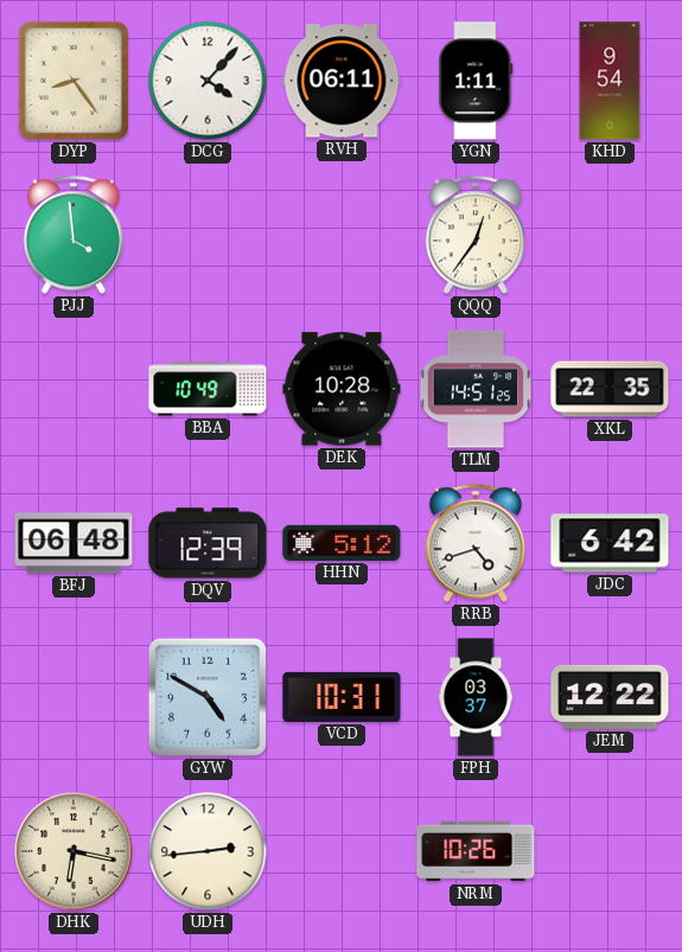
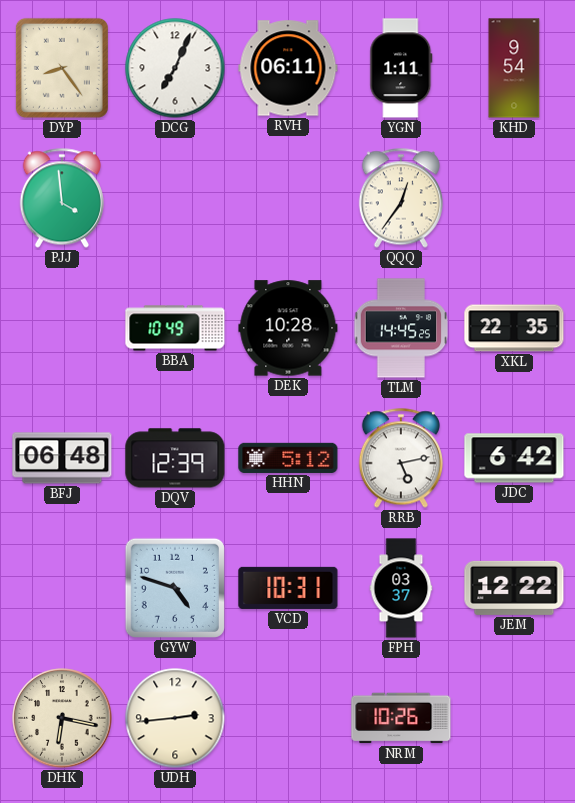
DCG: 4:07 -> 7:04
TLM: 14:51 -> 14:45
RRB: 4:42 -> 5:13
GYW: 4:50 -> 4:48
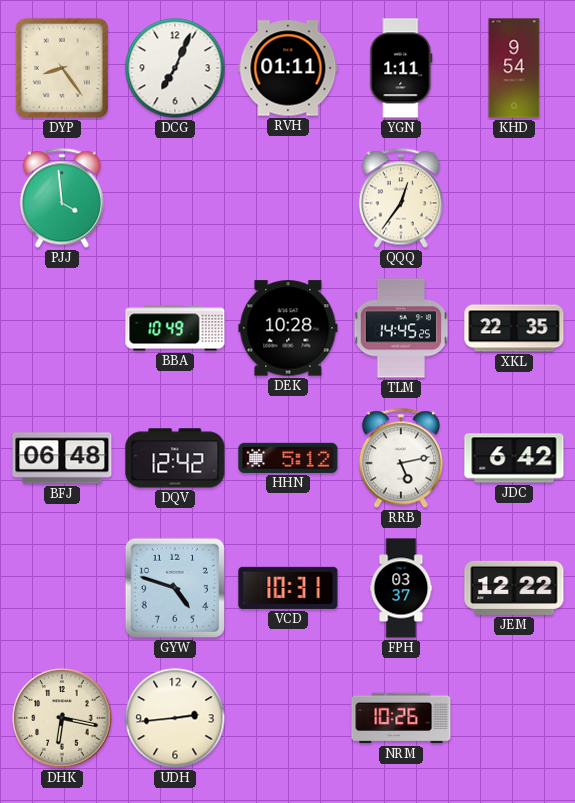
RVH: 06:11 -> 01:11
DQV: 12:39 -> 12:42
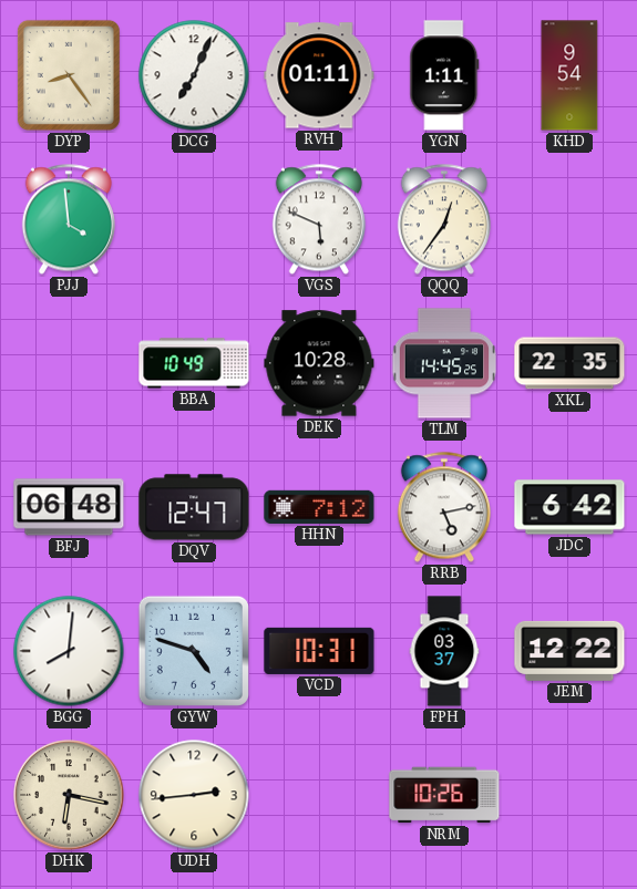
VGS: none -> 5:49
DQV: 12:42 -> 12:47
HHN: 5:12 -> 7:12
BGG: none -> 8:01
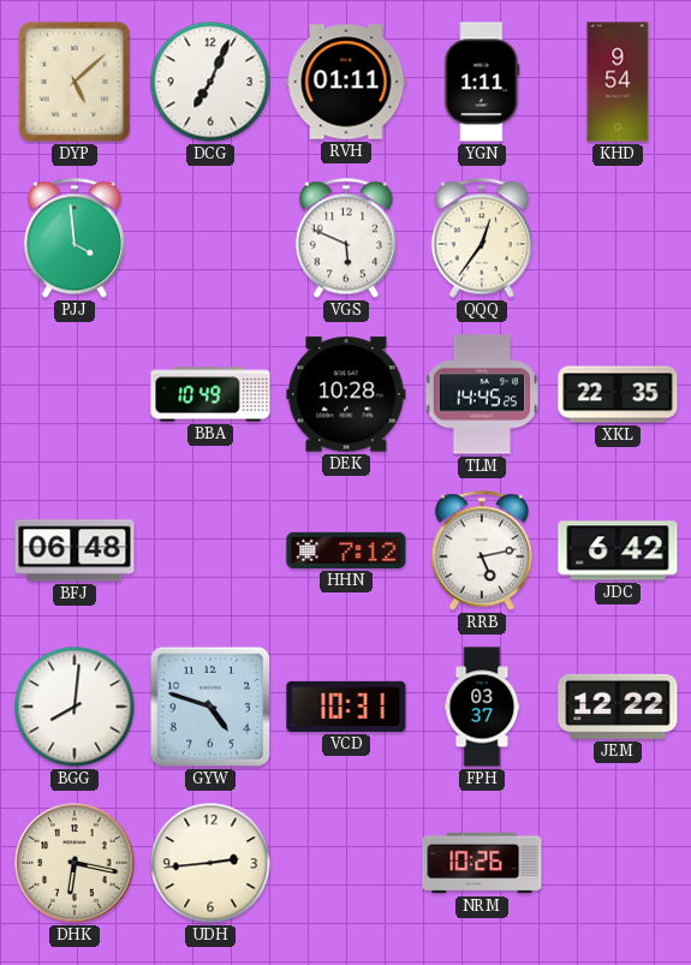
DYP: 8:24 -> 5:08
DQV: 12:47 -> none
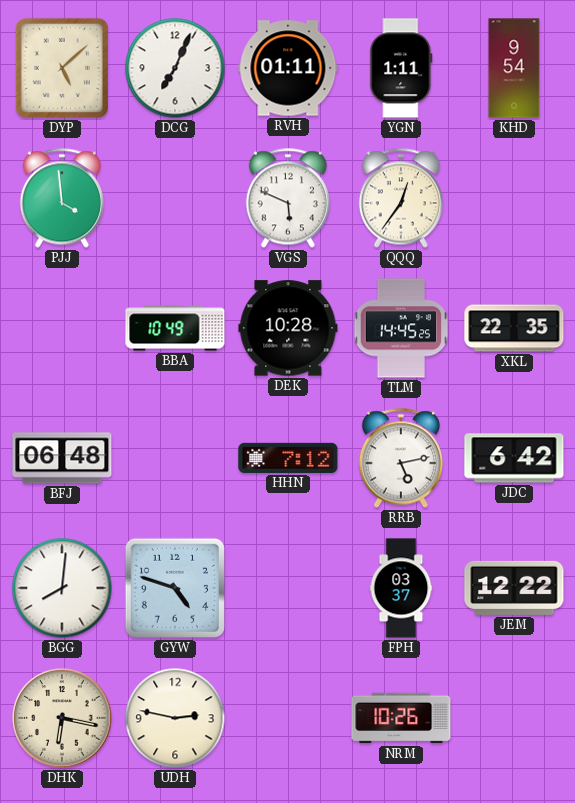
VCD: 10:31 -> none
UDH: 2:44 -> 2:47
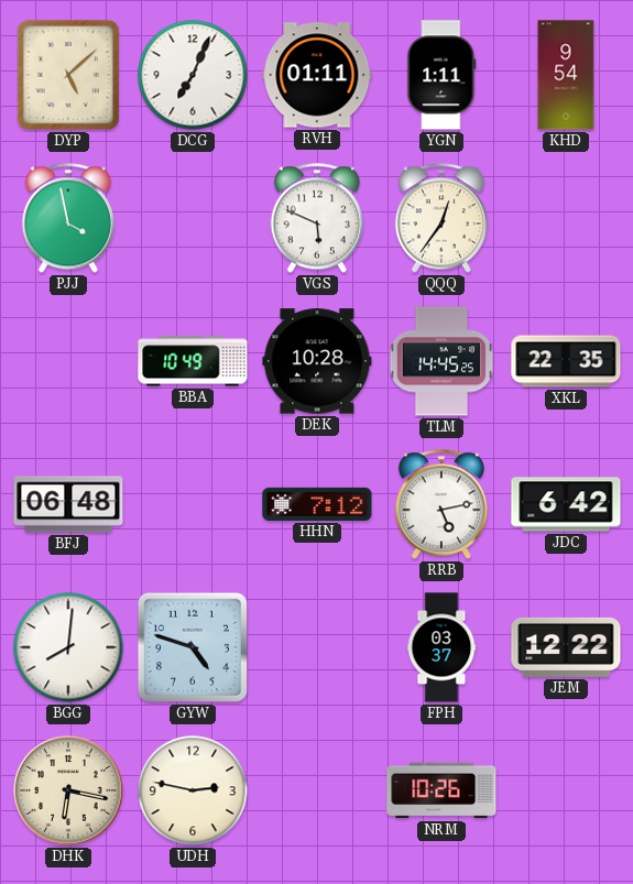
PJJ: 3:59 -> 3:58
